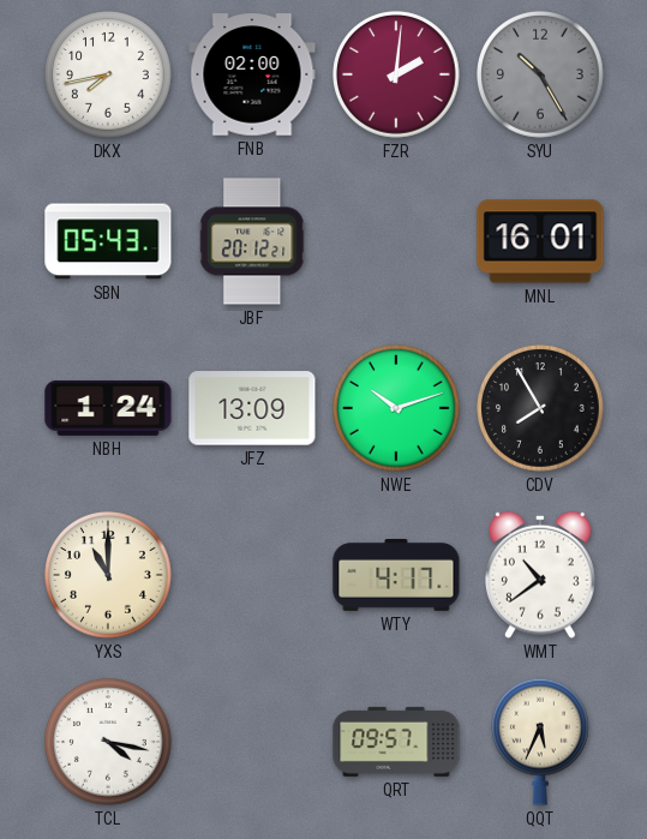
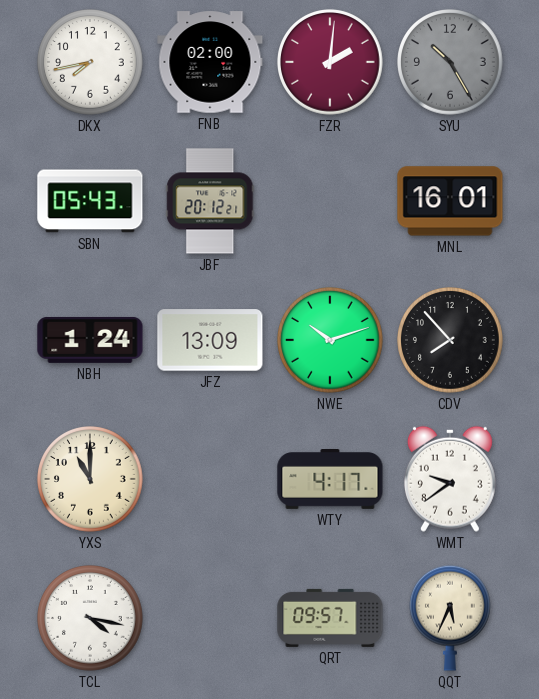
CDV: 7:55 -> 7:53
WMT: 10:39 -> 9:39
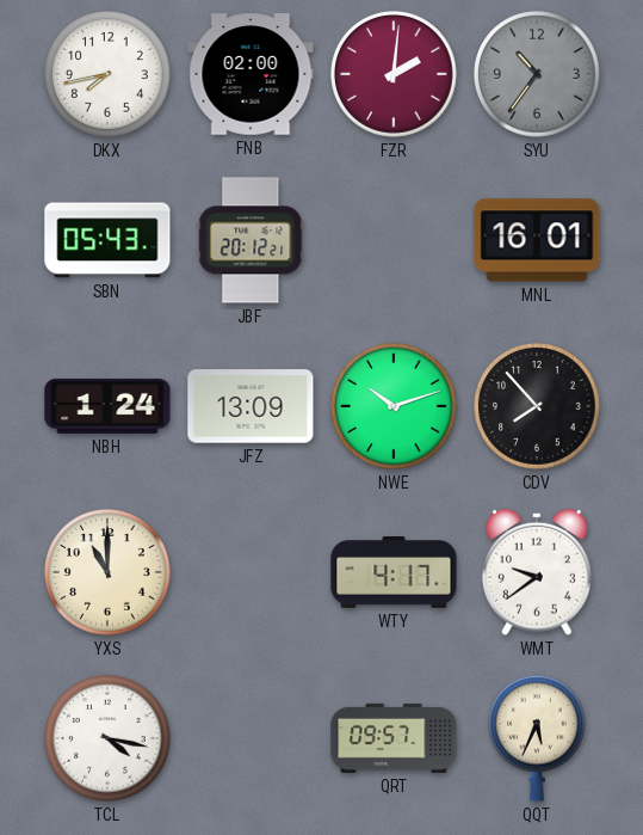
SYU: 10:25 -> 10:36
